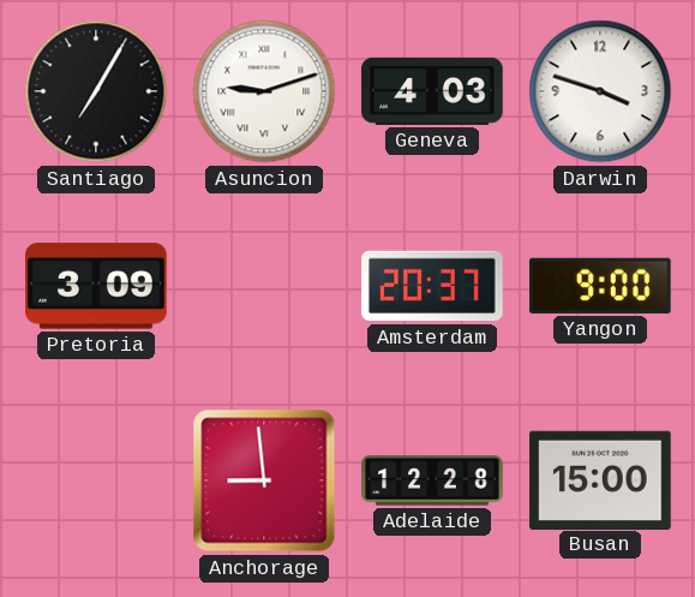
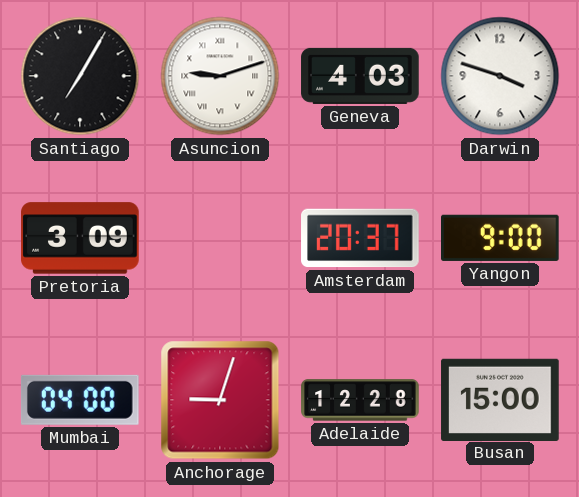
Mumbai: none -> 04:00
Anchorage: 8:59 -> 9:03
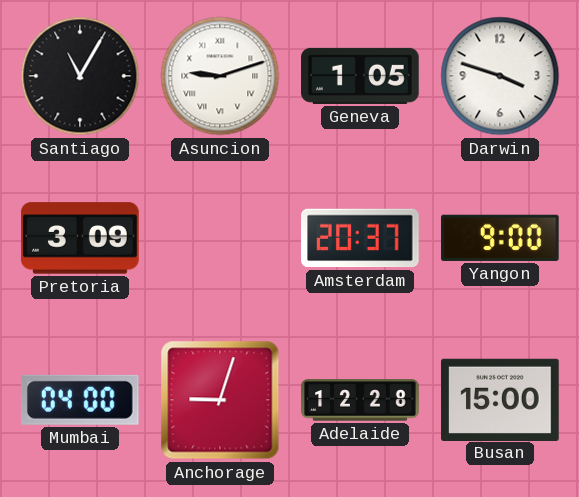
Santiago: 7:05 -> 11:05
Geneva: 4:03 -> 1:05
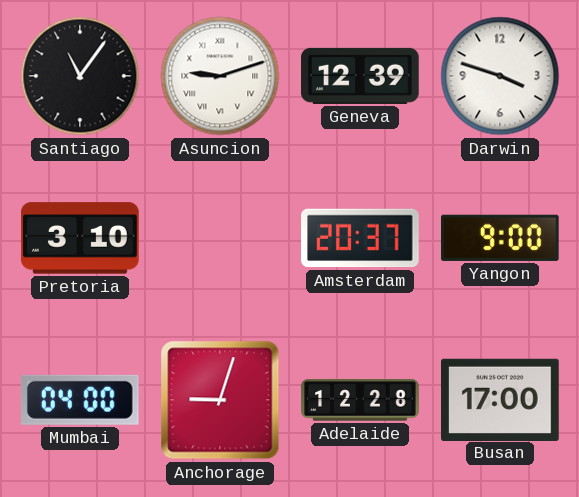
Santiago: 11:05 -> 11:06
Geneva: 1:05 -> 12:39
Pretoria: 3:09 -> 3:10
Busan: 15:00 -> 17:00
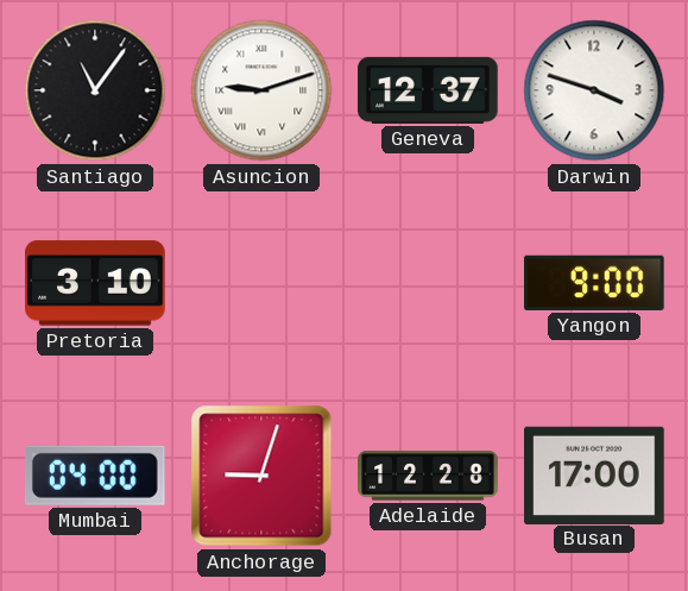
Geneva: 12:39 -> 12:37
Amsterdam: 20:37 -> none
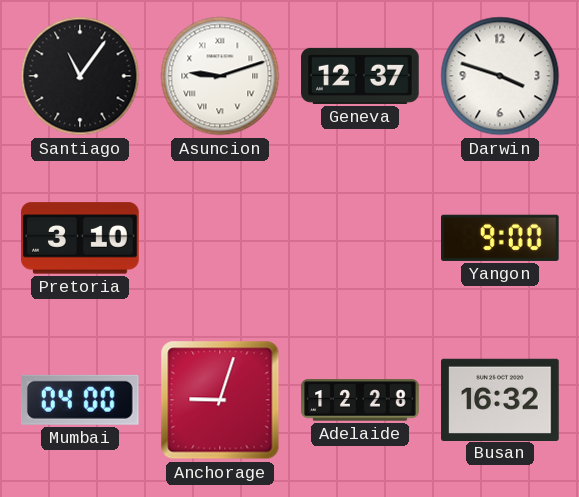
Busan: 17:00 -> 16:32
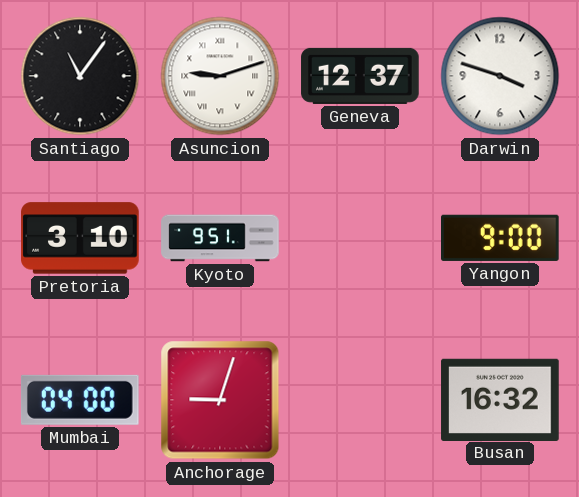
Kyoto: none -> 9:51
Adelaide: 12:28 -> none
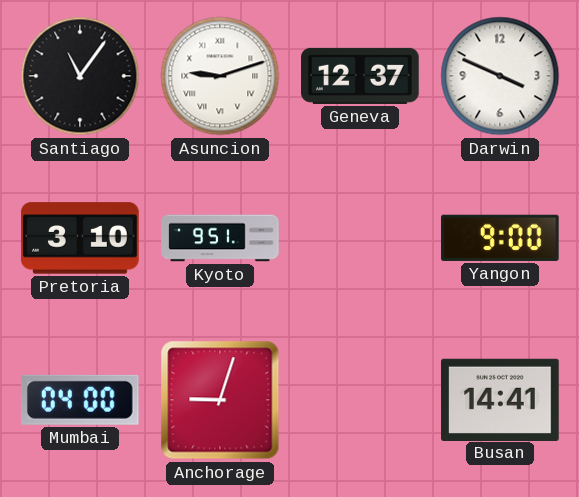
Darwin: 3:48 -> 3:49
Busan: 16:32 -> 14:41
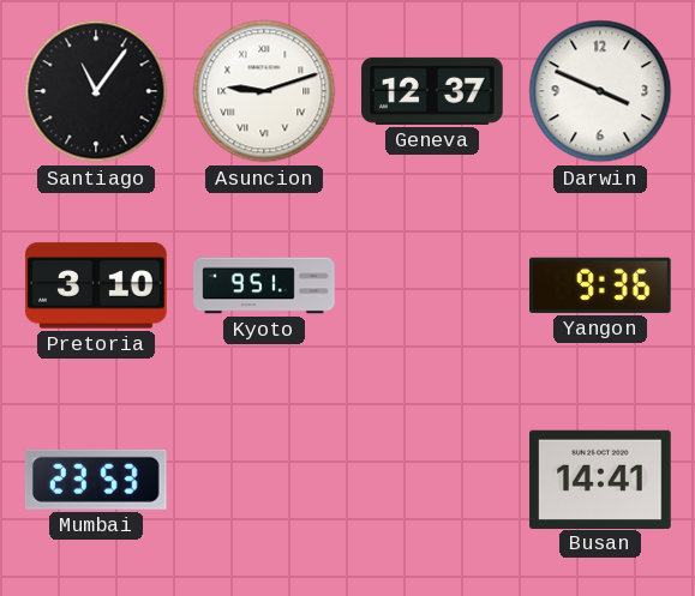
Yangon: 9:00 -> 9:36
Mumbai: 04:00 -> 23:53
Anchorage: 9:03 -> none
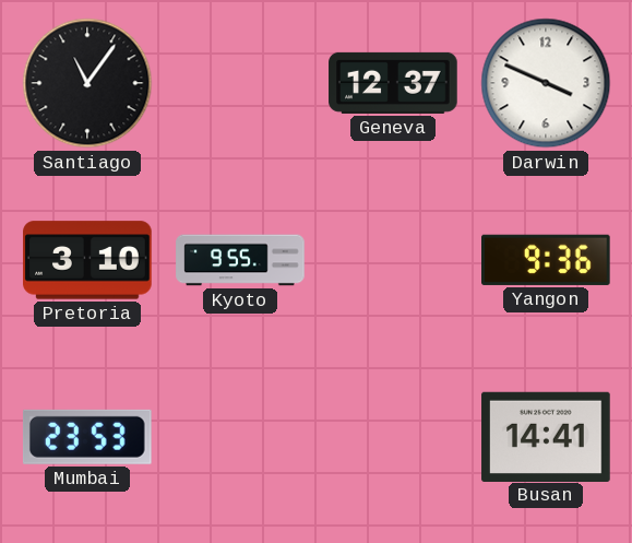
Asuncion: 9:12 -> none
Kyoto: 9:51 -> 9:55
